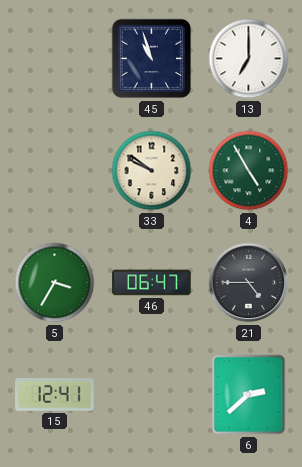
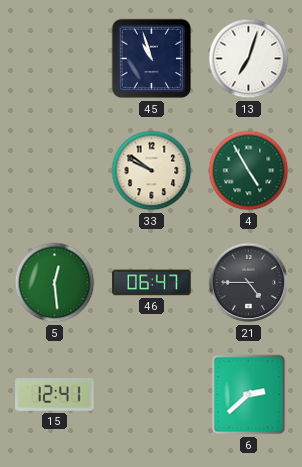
13: 7:00 -> 7:03
5: 3:35 -> 12:29
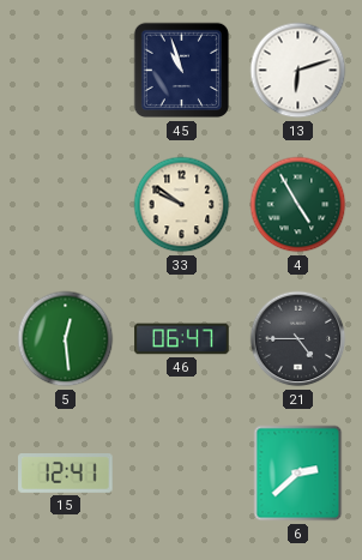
13: 7:03 -> 6:12
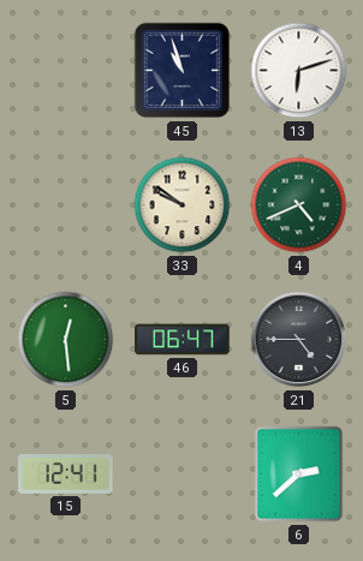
4: 4:55 -> 4:41
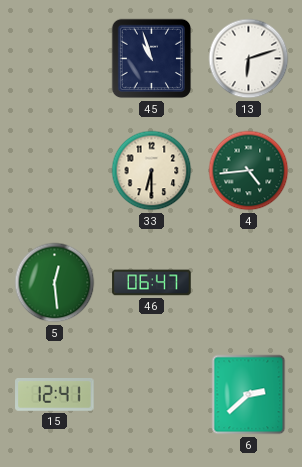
33: 9:51 -> 6:30
4: 4:41 -> 4:44
21: 4:45 -> none
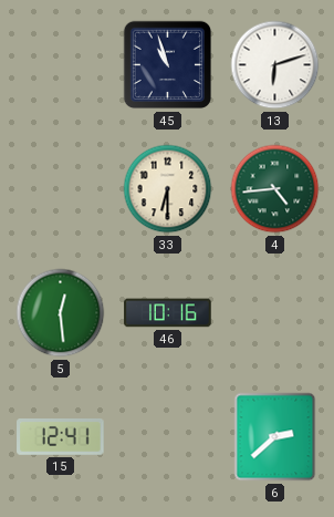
46: 06:47 -> 10:16
